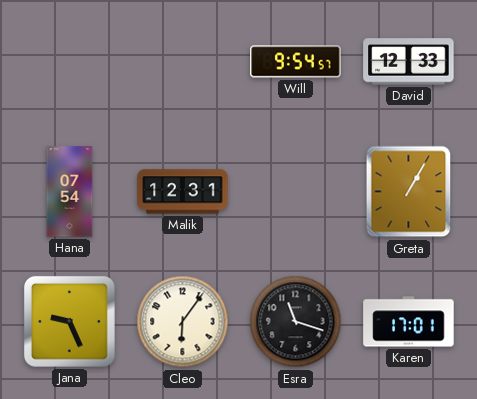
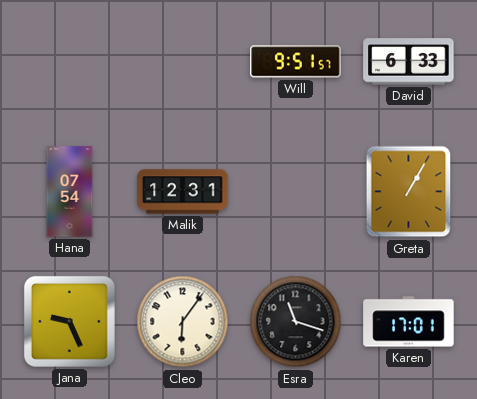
Will: 9:54 -> 9:51
David: 12:33 -> 6:33
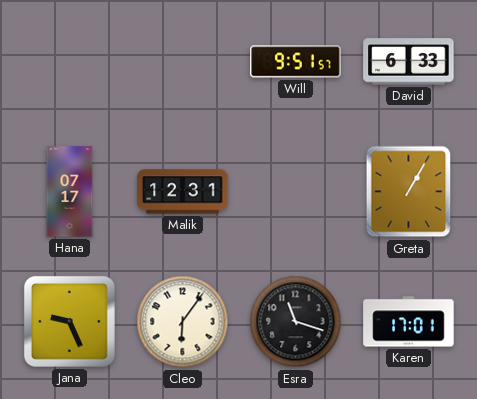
Hana: 07:54 -> 07:17
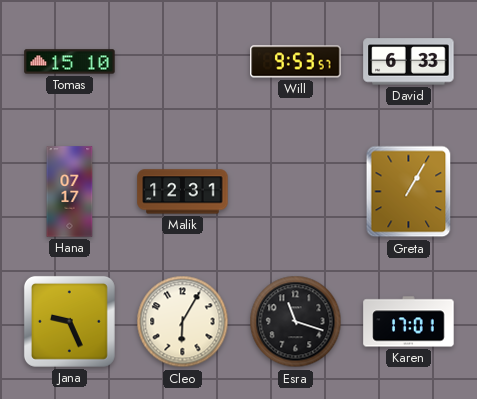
Tomas: none -> 15:10
Will: 9:51 -> 9:53
Cleo: 6:06 -> 6:05
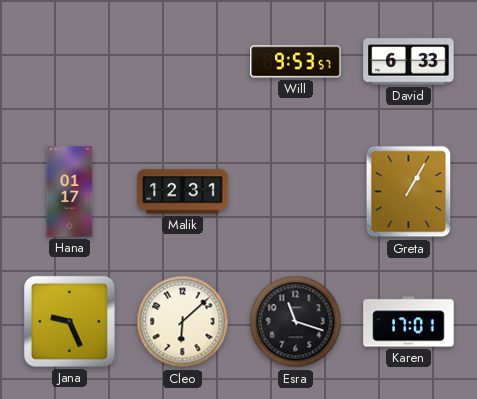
Tomas: 15:10 -> none
Hana: 07:17 -> 01:17
Cleo: 6:05 -> 6:08
